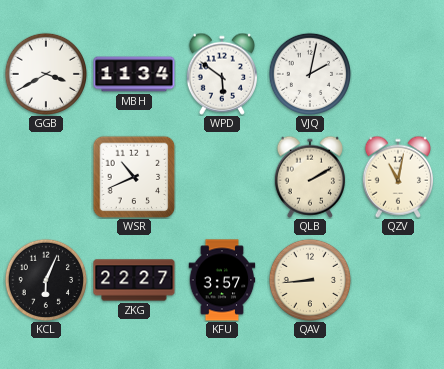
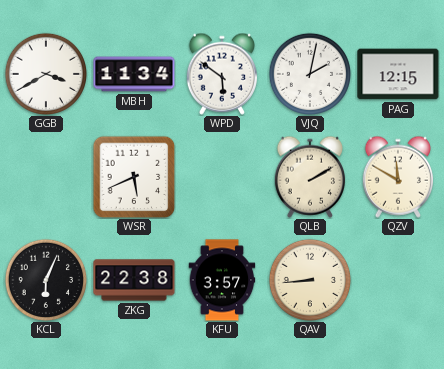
PAG: none -> 12:15
WSR: 10:41 -> 5:41
QZV: 11:02 -> 11:50
ZKG: 22:27 -> 22:38
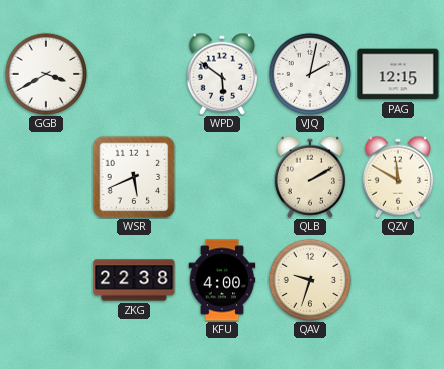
MBH: 11:34 -> none
KCL: 6:04 -> none
KFU: 3:57 -> 4:00
QAV: 8:44 -> 9:33
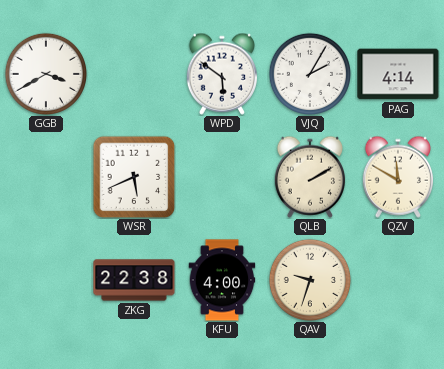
VJQ: 2:02 -> 2:05
PAG: 12:15 -> 4:14
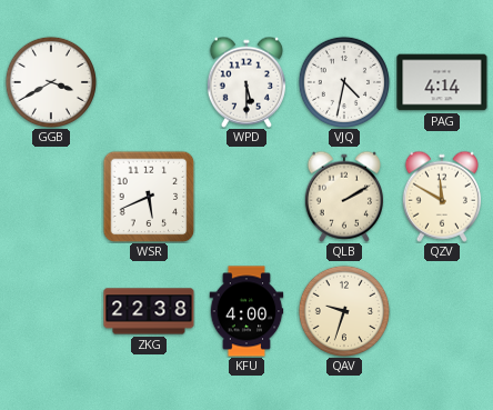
WPD: 5:51 -> 5:30
VJQ: 2:05 -> 4:32
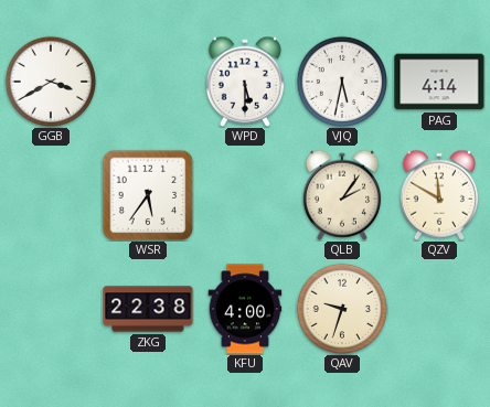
VJQ: 4:32 -> 5:32
WSR: 5:41 -> 5:36
QLB: 2:10 -> 2:06
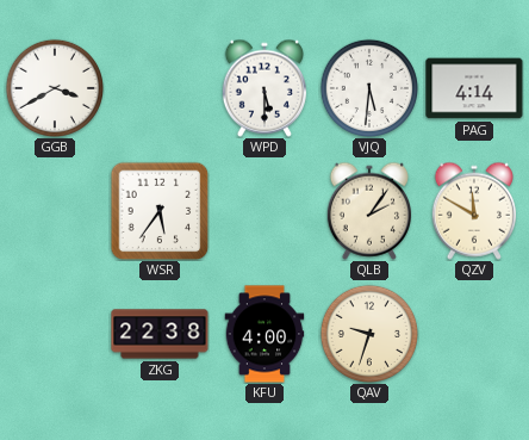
VJQ: 5:32 -> 5:31
